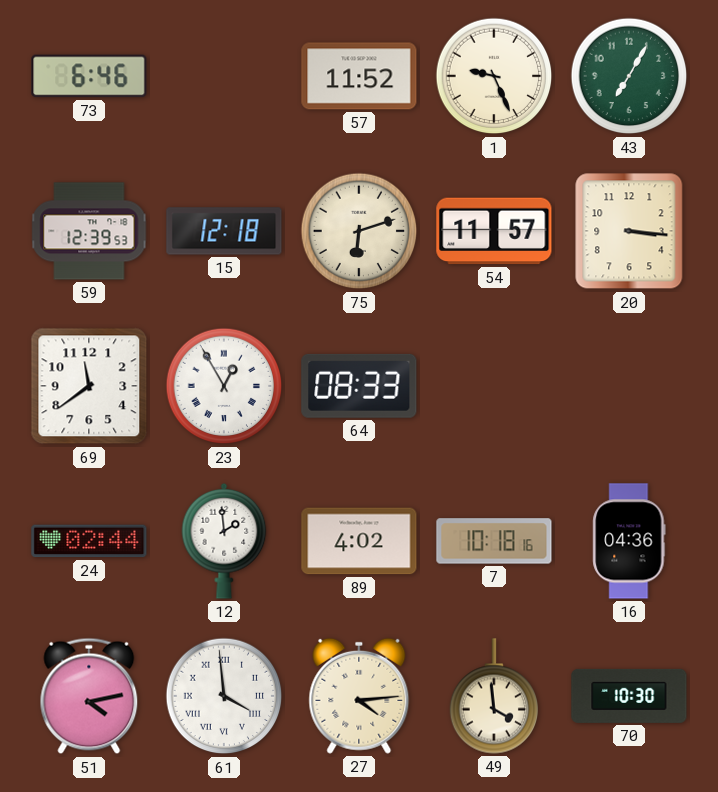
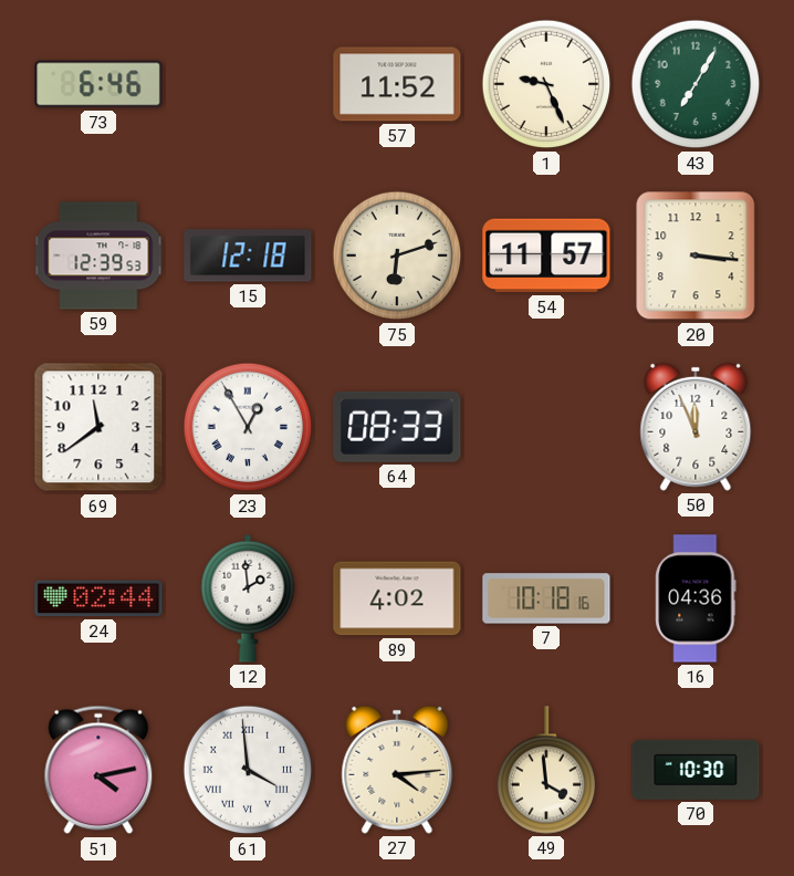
50: none -> 11:56
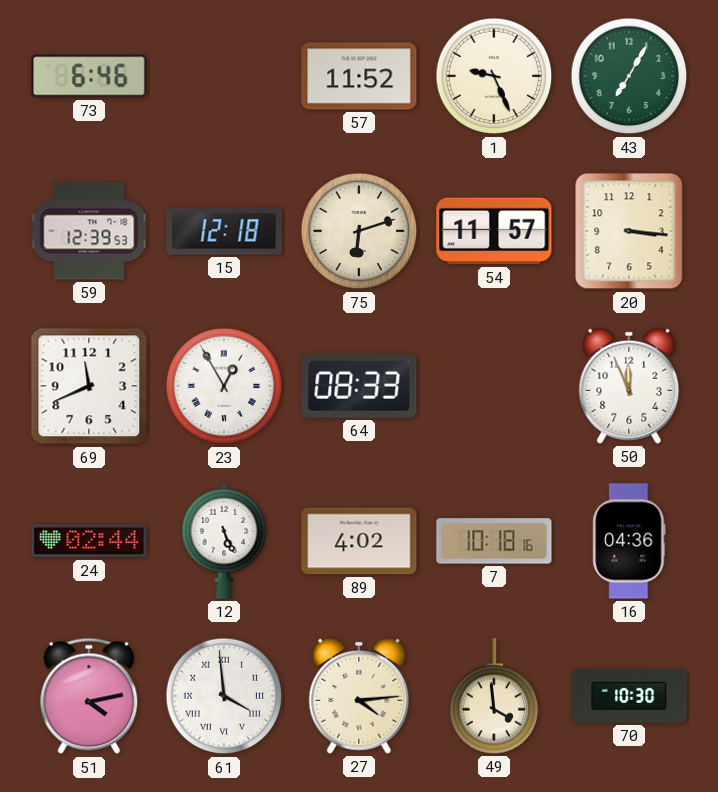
69: 11:39 -> 11:41
12: 1:59 -> 5:26
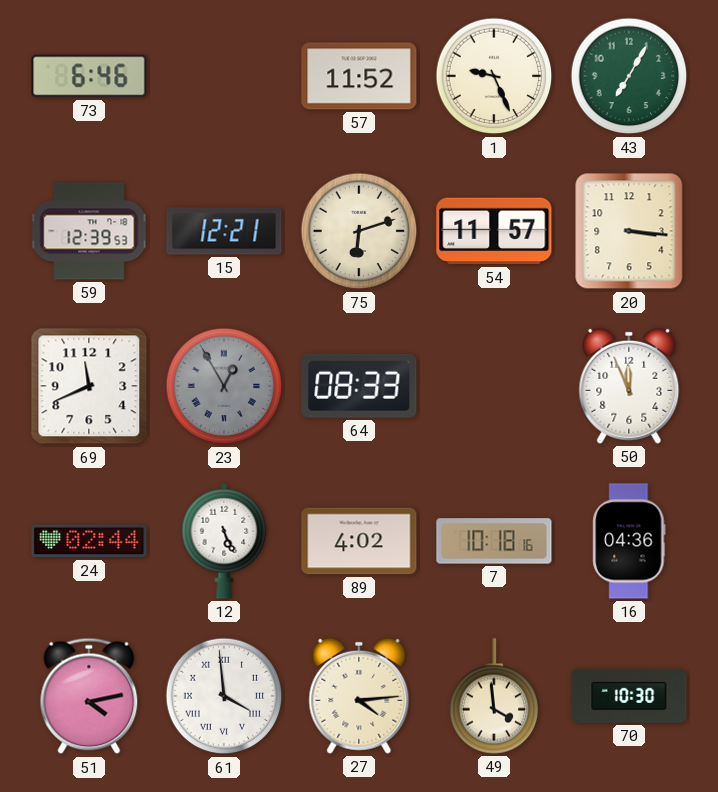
15: 12:18 -> 12:21
23 dial: white -> grey
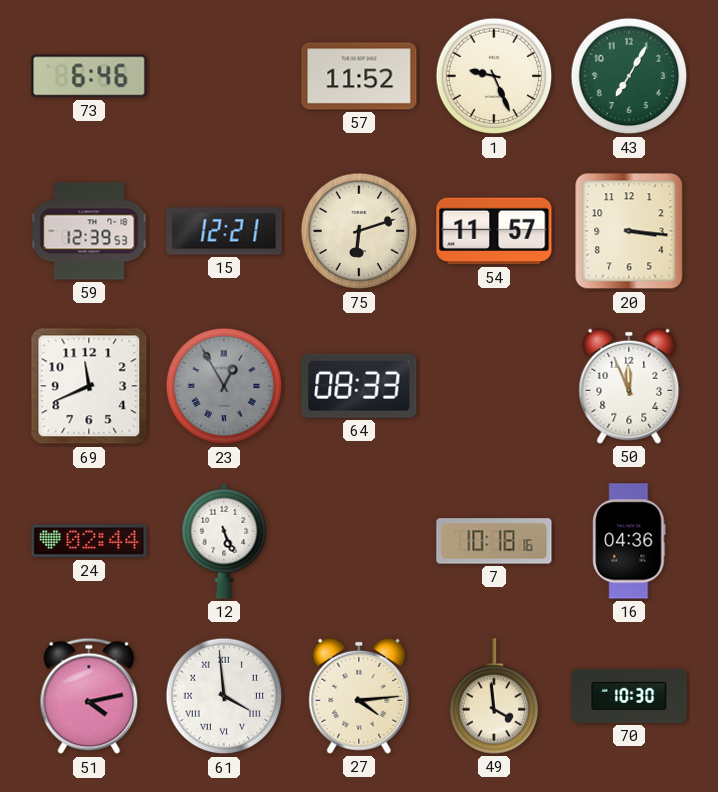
89: 4:02 -> none
